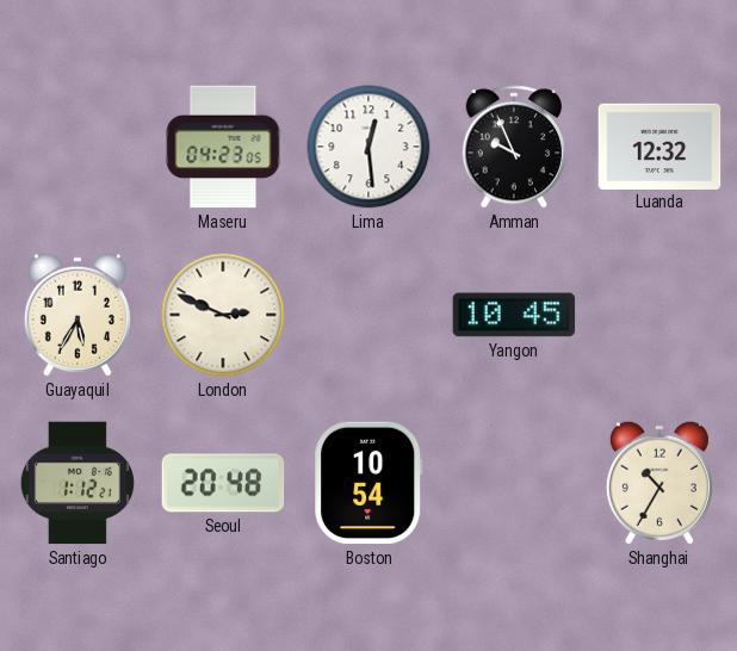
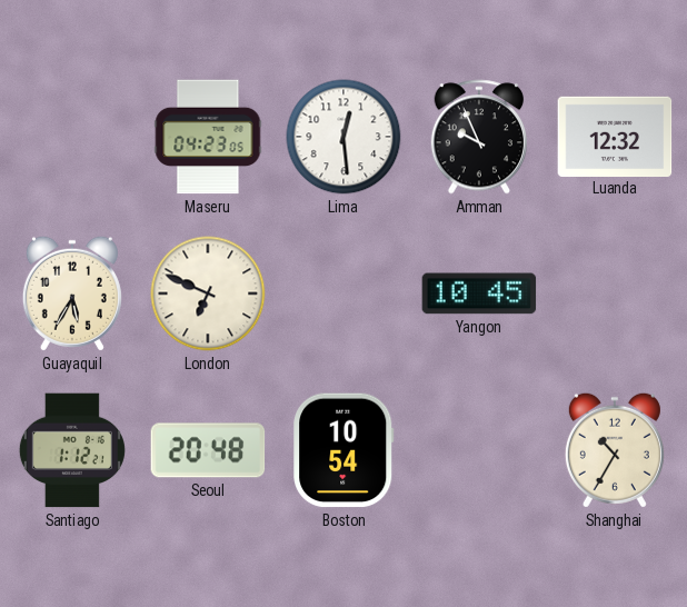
London: 2:49 -> 6:49
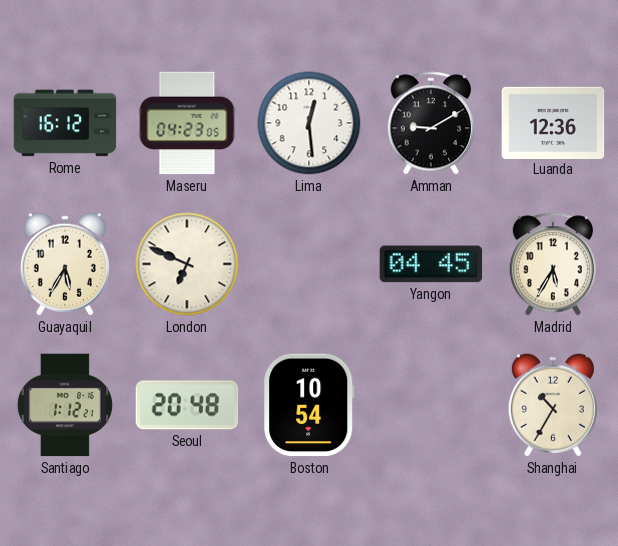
Rome: none -> 16:12
Amman: 9:56 -> 9:10
Luanda: 12:32 -> 12:36
Yangon: 10:45 -> 04:45
Madrid: none -> 5:35
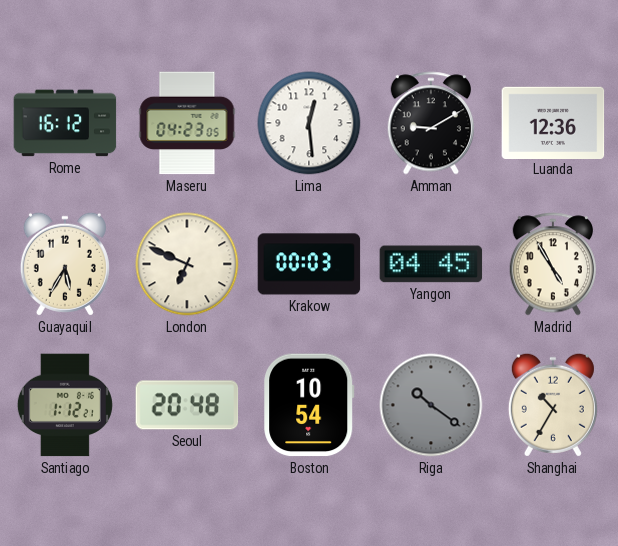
Krakow: none -> 00:03
Madrid: 5:35 -> 4:55
Riga: none -> 10:21
